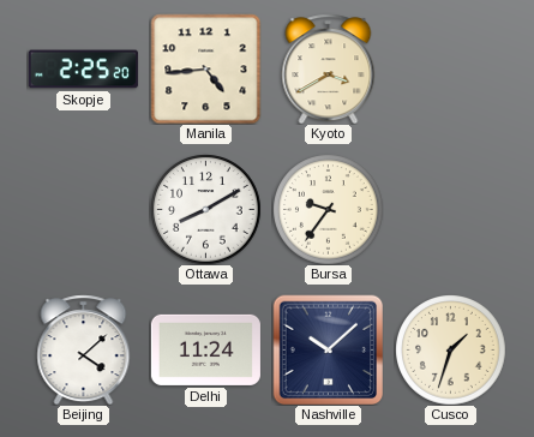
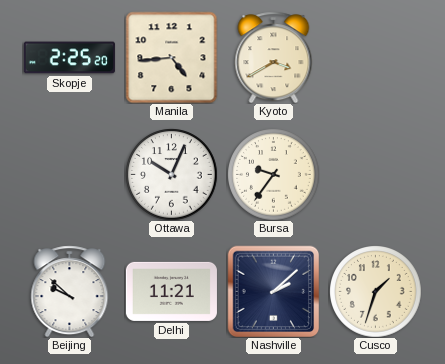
Ottawa: 8:10 -> 10:04
Beijing: 4:08 -> 9:52
Delhi: 11:24 -> 11:21
Nashville: 10:08 -> 2:08
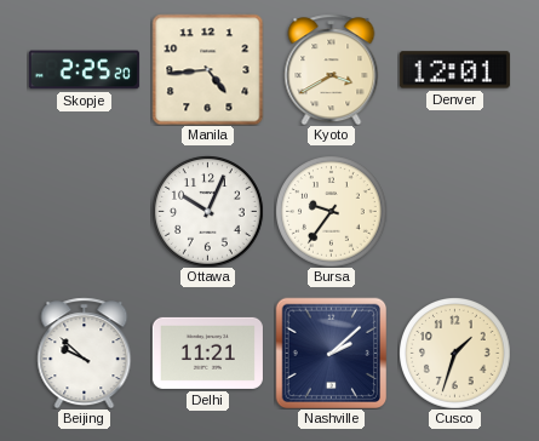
Denver: none -> 12:01
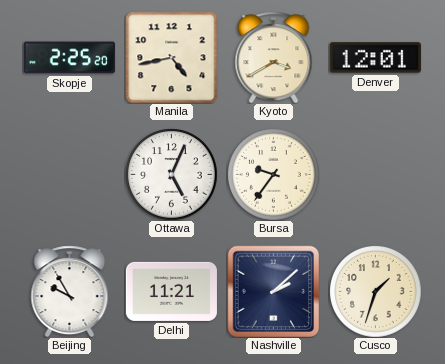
Manila: 4:44 -> 4:43
Ottawa: 10:04 -> 5:04
Beijing: 9:52 -> 9:55
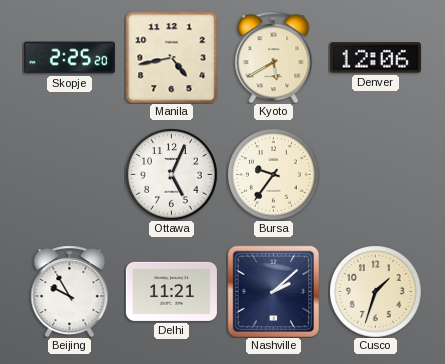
Kyoto: 3:40 -> 5:40
Denver: 12:01 -> 12:06
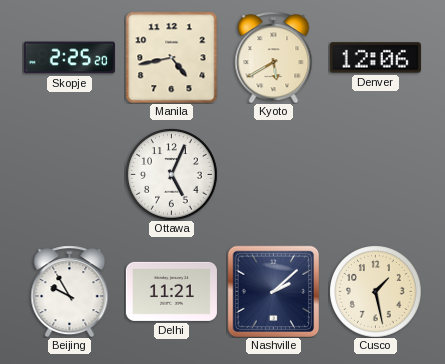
Bursa: 9:36 -> none
Cusco: 1:33 -> 1:28
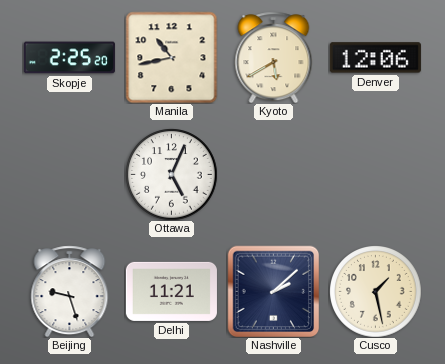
Manila: 4:43 -> 10:43
Beijing: 9:55 -> 9:27
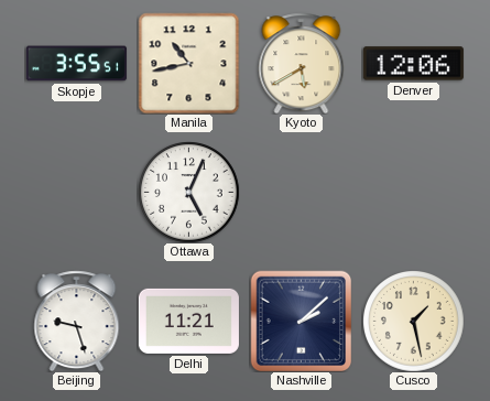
Skopje: 2:25 -> 3:55
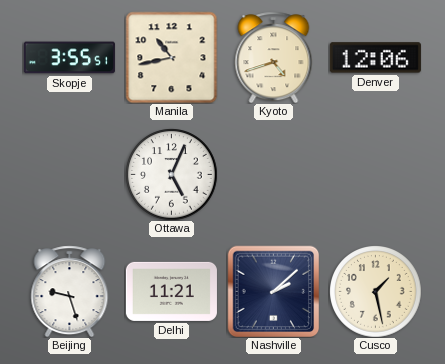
Kyoto: 5:40 -> 4:42
